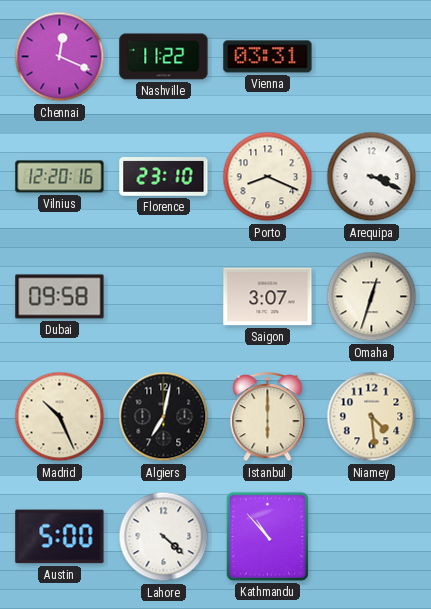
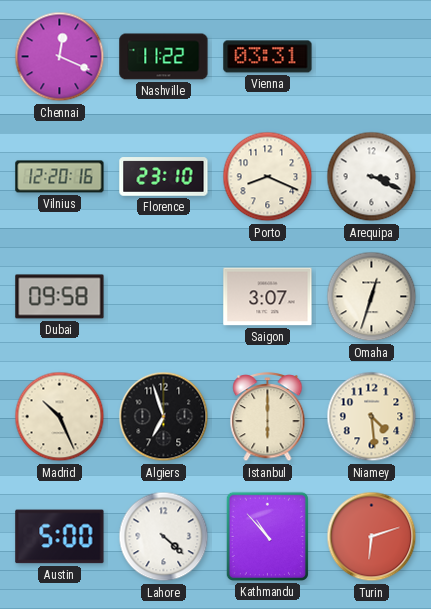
Algiers: 7:02 -> 6:57
Turin: none -> 6:12
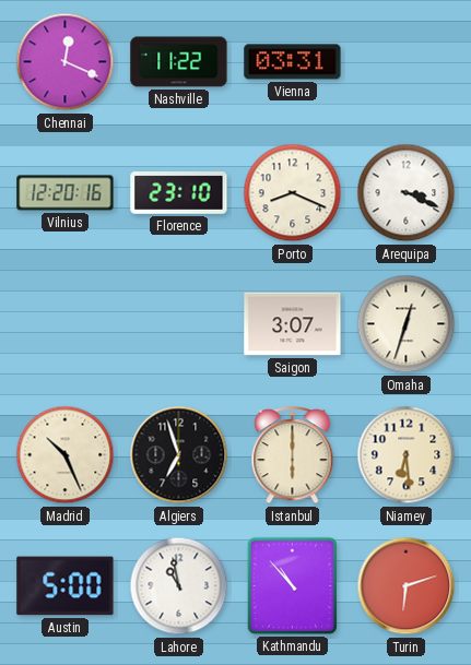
Dubai: 09:58 -> none
Niamey: 4:29 -> 6:29
Lahore: 4:22 -> 10:58
